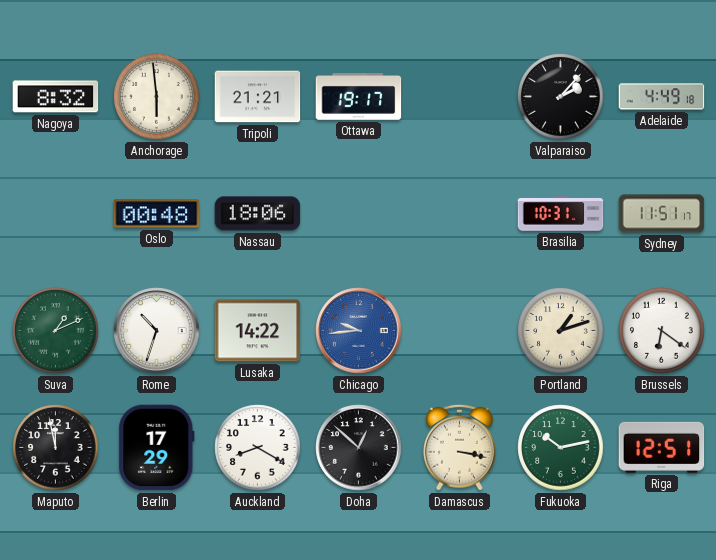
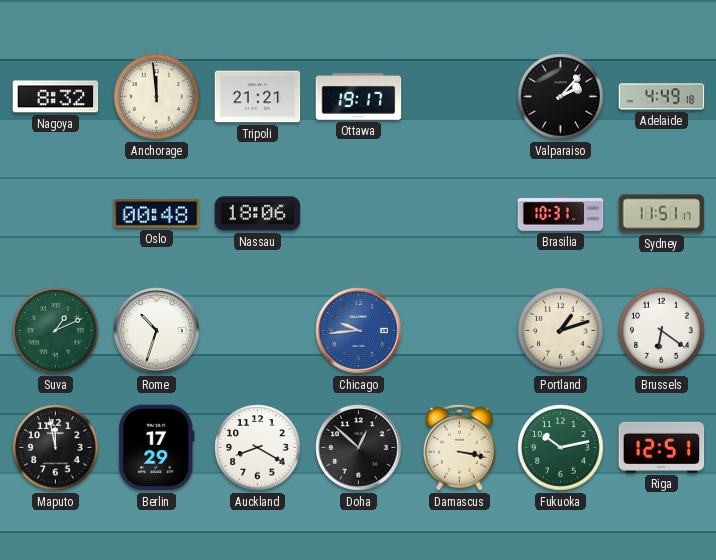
Anchorage: 5:59 -> 11:59
Lusaka: 14:22 -> none
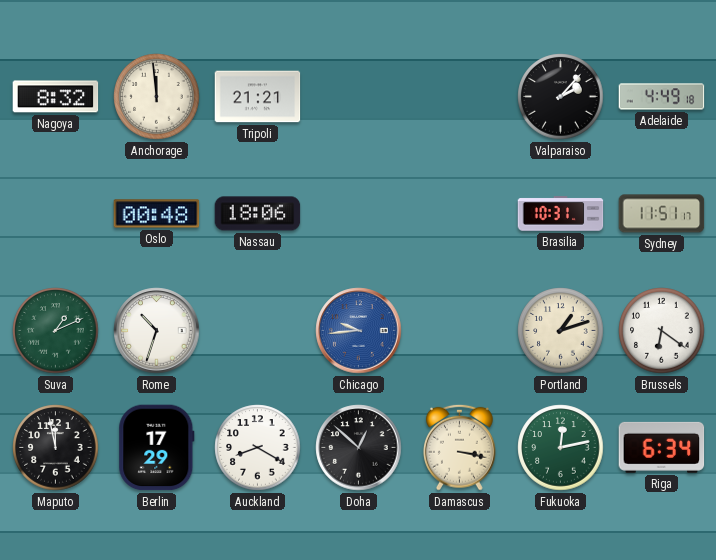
Ottawa: 19:17 -> none
Fukuoka: 10:13 -> 12:13
Riga: 12:51 -> 6:34
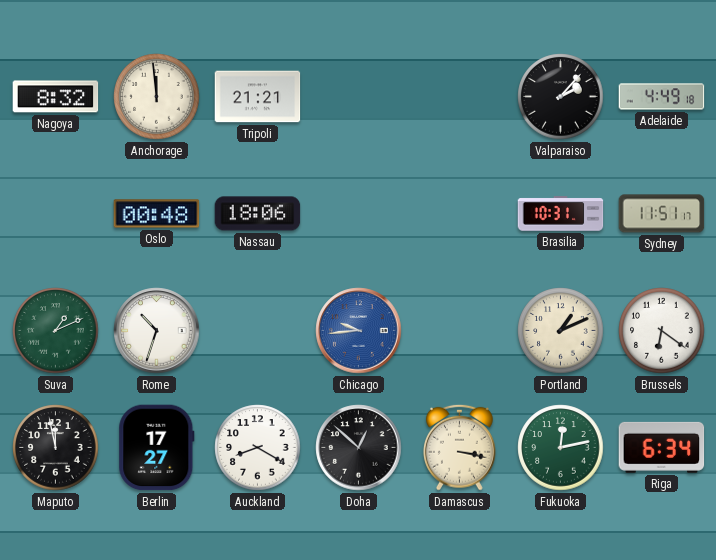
Portland: 1:12 -> 1:11
Berlin: 17:29 -> 17:27
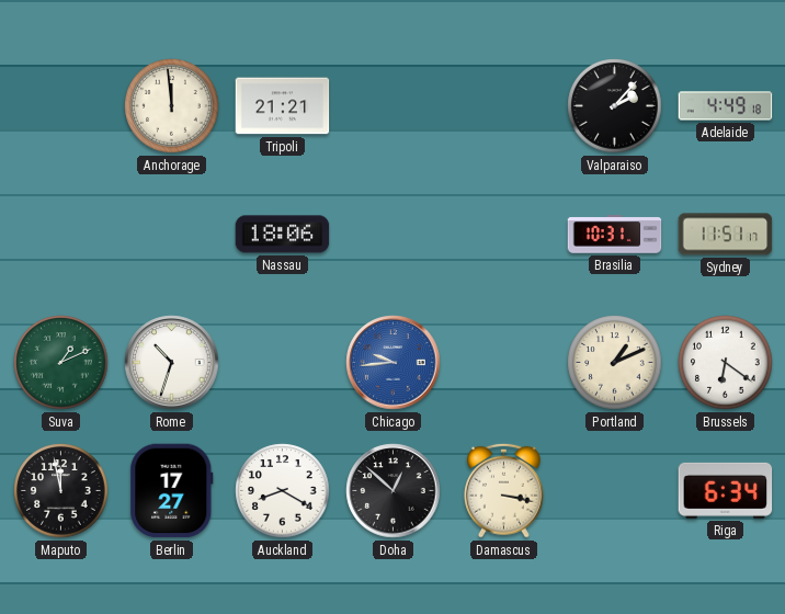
Nagoya: 8:32 -> none
Oslo: 00:48 -> none
Fukuoka: 12:13 -> none
